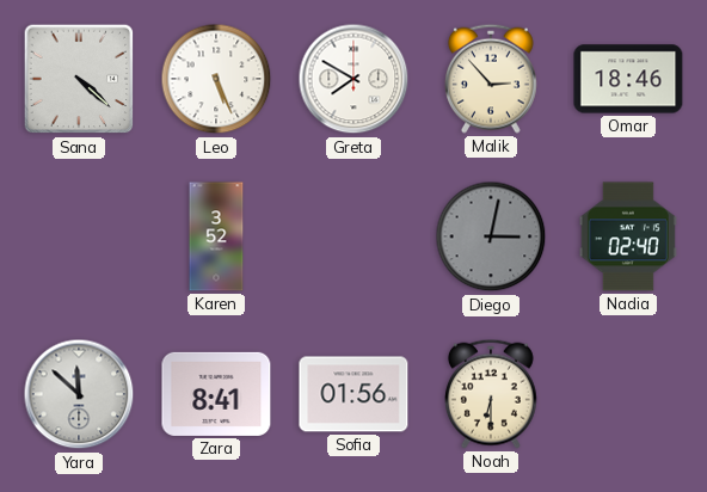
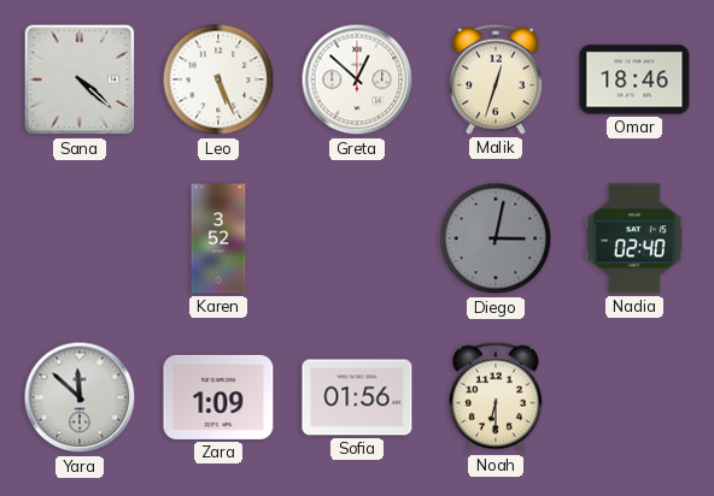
Greta: 7:50 -> 12:52
Malik: 2:53 -> 12:33
Zara: 8:41 -> 1:09
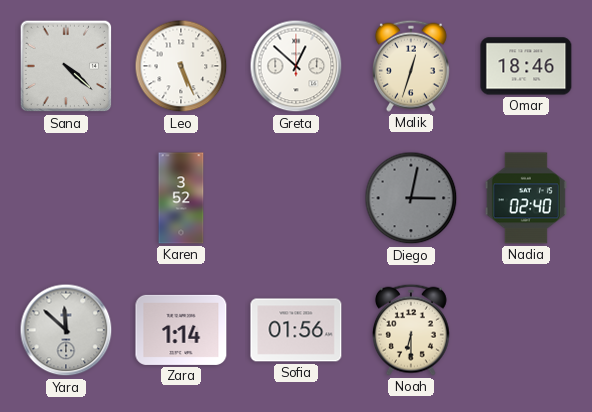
Zara: 1:09 -> 1:14
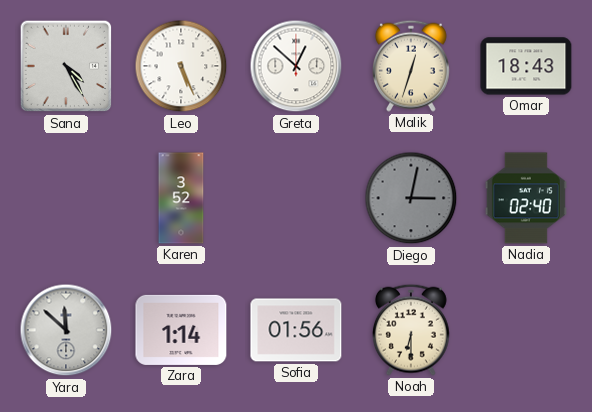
Sana: 4:22 -> 4:25
Omar: 18:46 -> 18:43
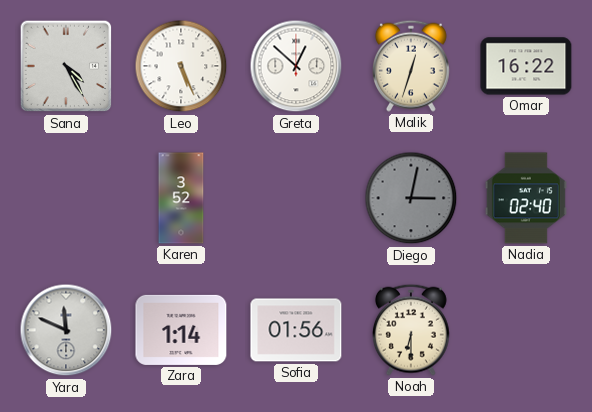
Omar: 18:43 -> 16:22
Yara: 11:52 -> 11:49
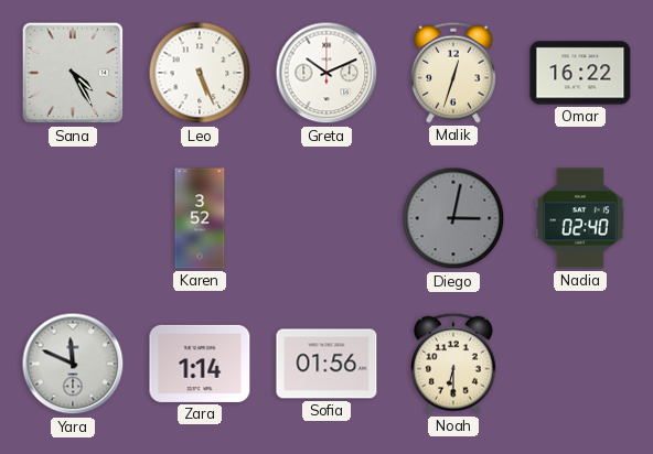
Greta: 12:52 -> 10:11
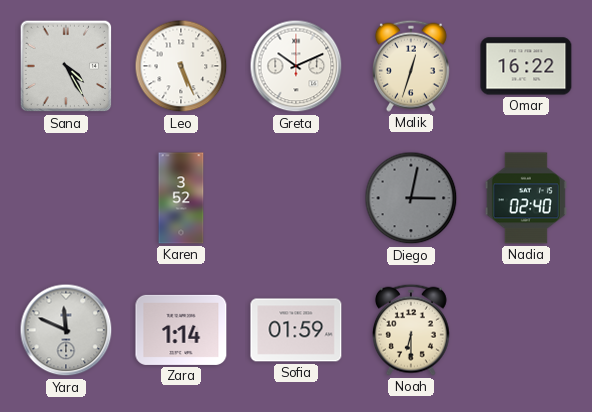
Sofia: 01:56 -> 01:59
